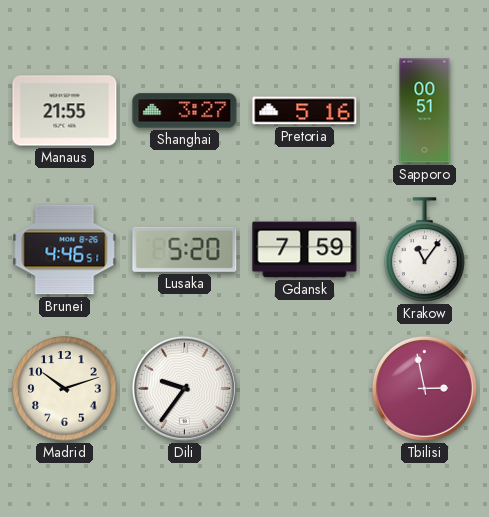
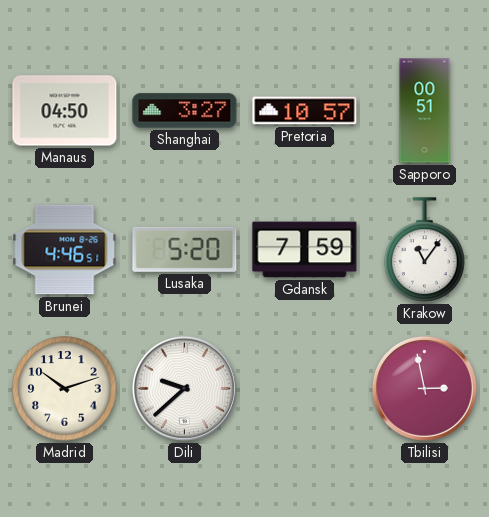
Manaus: 21:55 -> 04:50
Pretoria: 5:16 -> 10:57
Dili: 9:36 -> 9:38
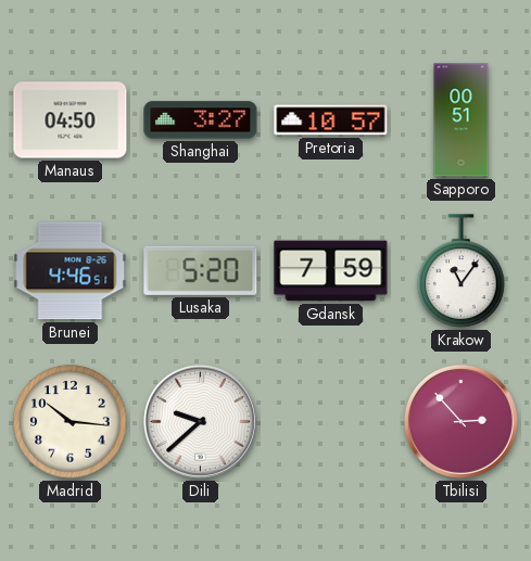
Madrid: 10:12 -> 10:16
Tbilisi: 2:58 -> 2:53
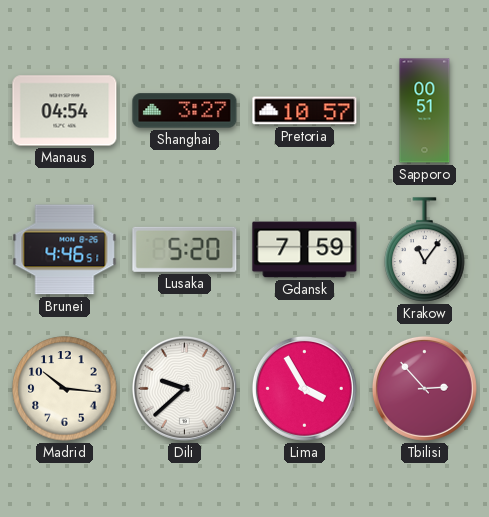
Manaus: 04:50 -> 04:54
Lima: none -> 3:55
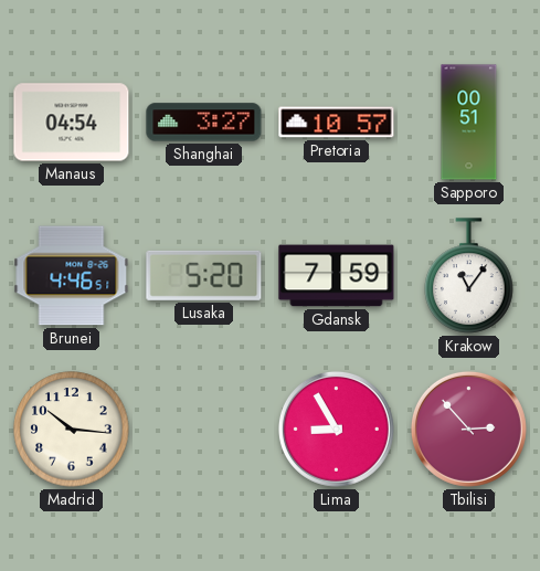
Dili: 9:38 -> none
Lima: 3:55 -> 8:55
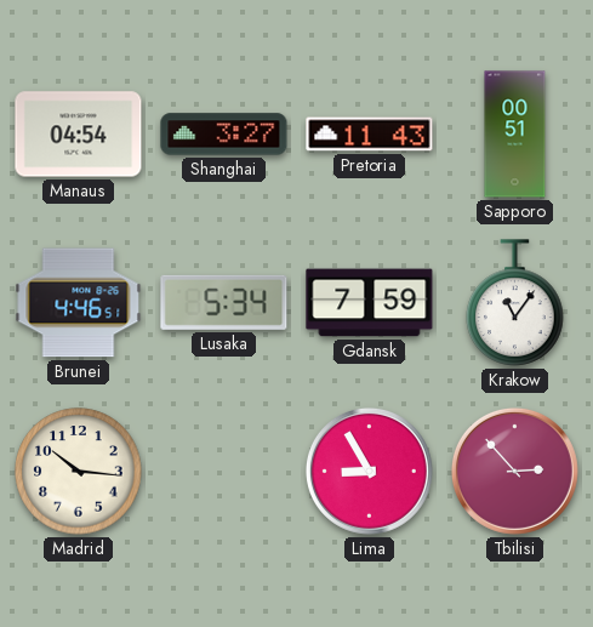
Pretoria: 10:57 -> 11:43
Lusaka: 5:20 -> 5:34
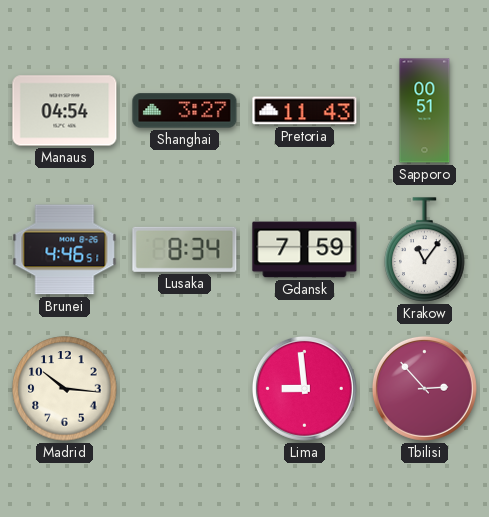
Lusaka: 5:34 -> 8:34
Lima: 8:55 -> 8:59
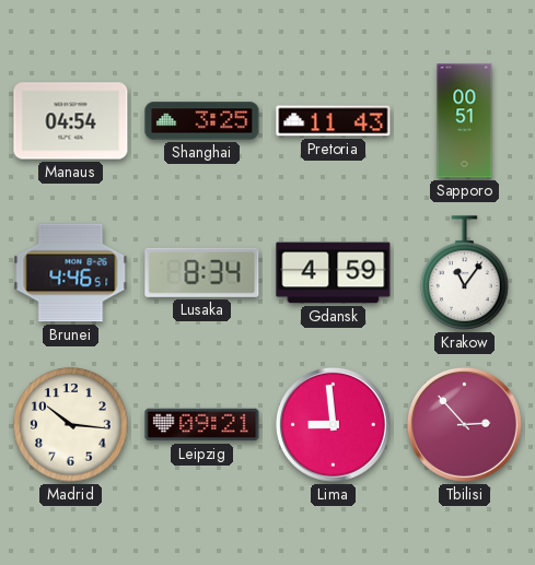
Shanghai: 3:27 -> 3:25
Gdansk: 7:59 -> 4:59
Leipzig: none -> 09:21
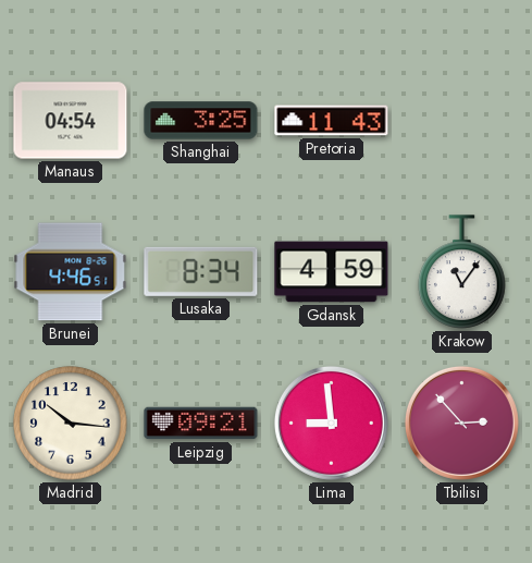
Sapporo: 00:51 -> none
